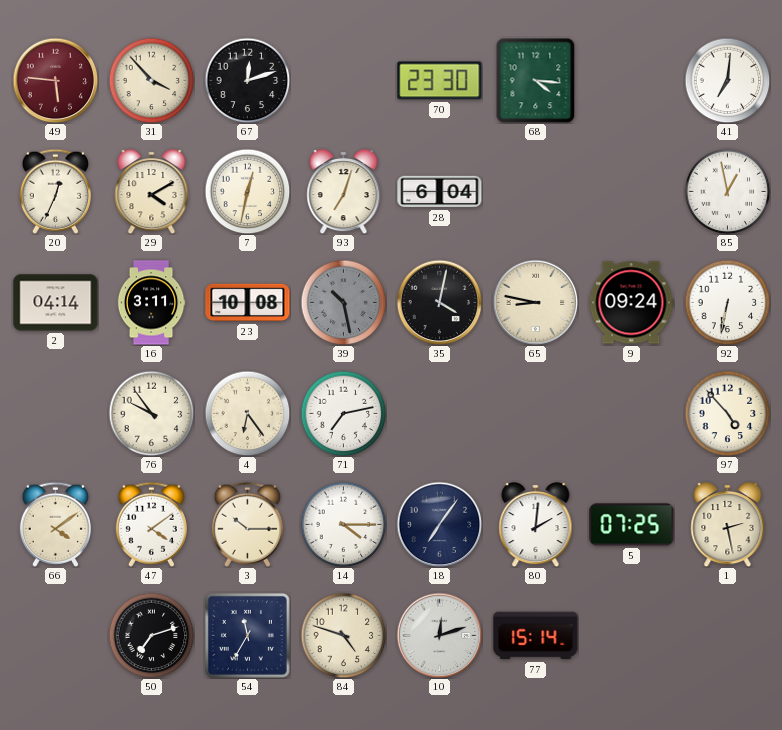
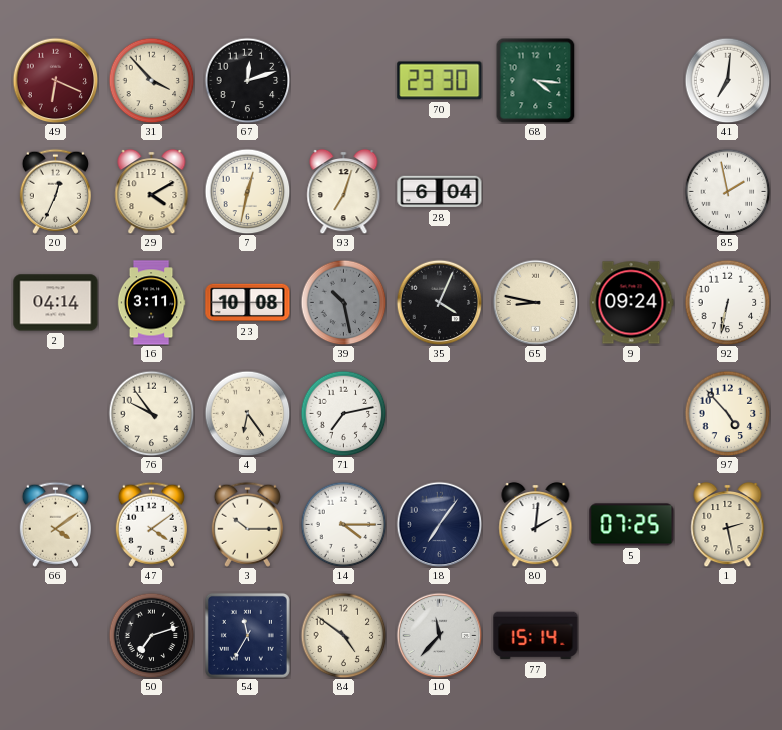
49: 5:46 -> 6:19
85: 12:58 -> 1:58
35: 4:02 -> 4:04
84: 4:48 -> 4:51
10: 12:12 -> 11:37
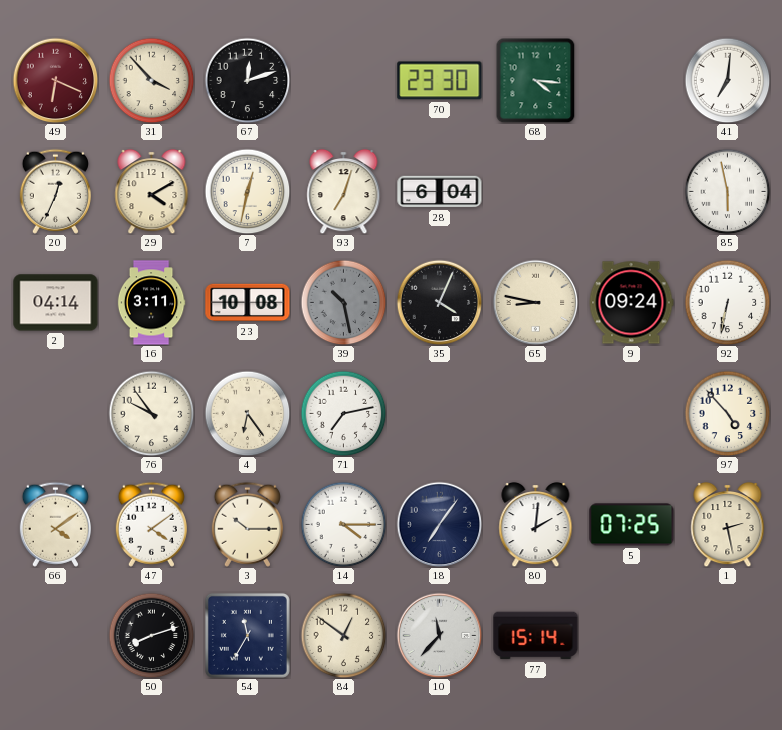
85: 1:58 -> 5:58
50: 7:12 -> 8:12
84: 4:51 -> 12:51
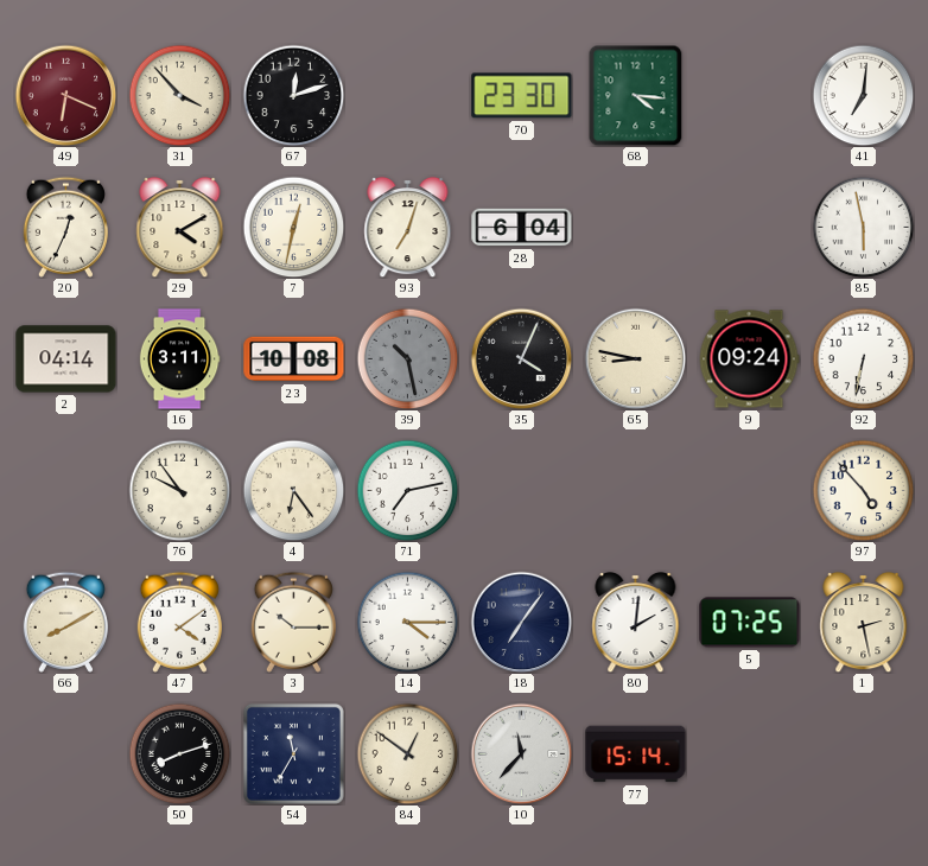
66: 4:09 -> 8:10
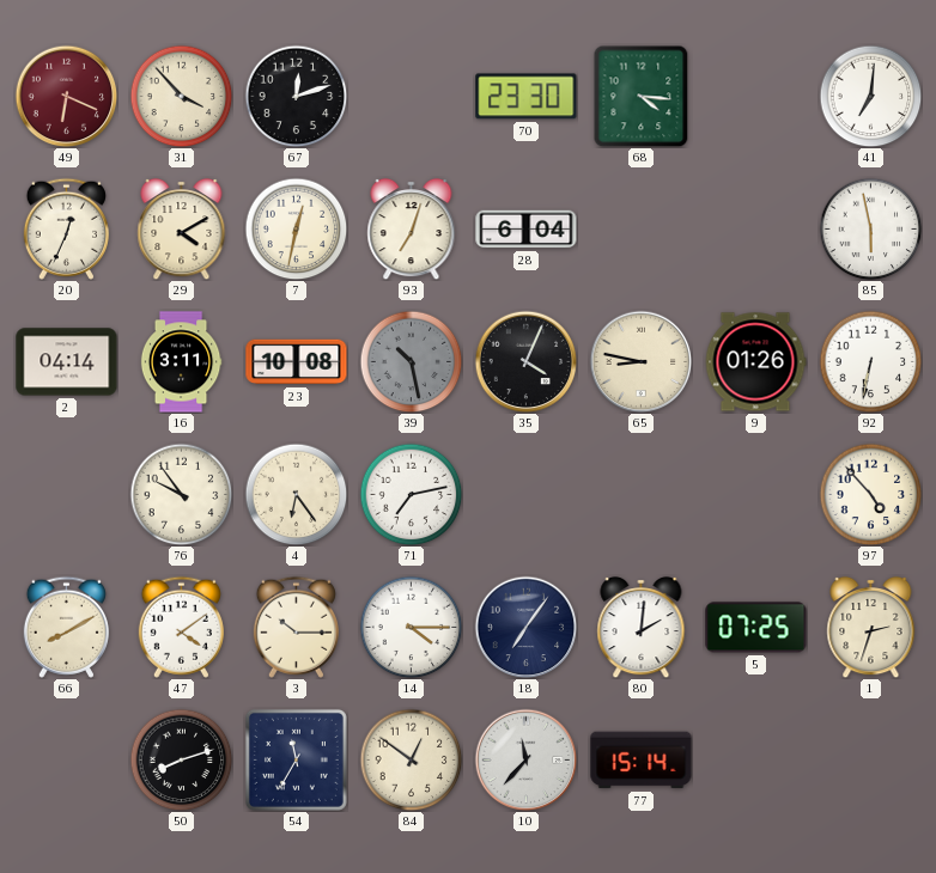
9: 09:24 -> 01:26
1: 2:28 -> 2:33
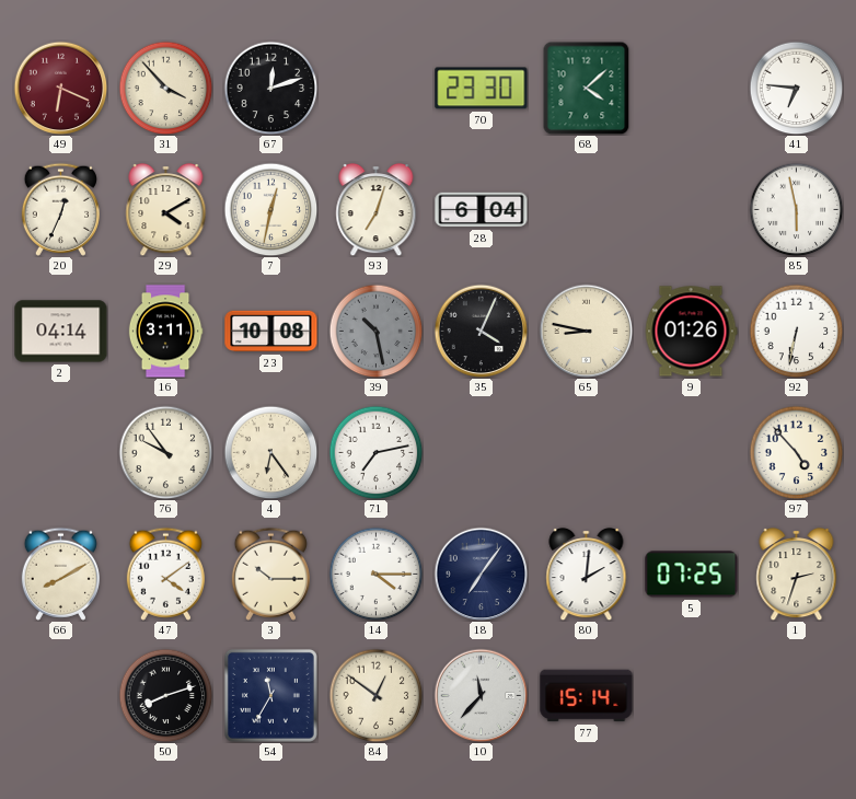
68: 4:16 -> 4:08
41: 7:01 -> 6:46
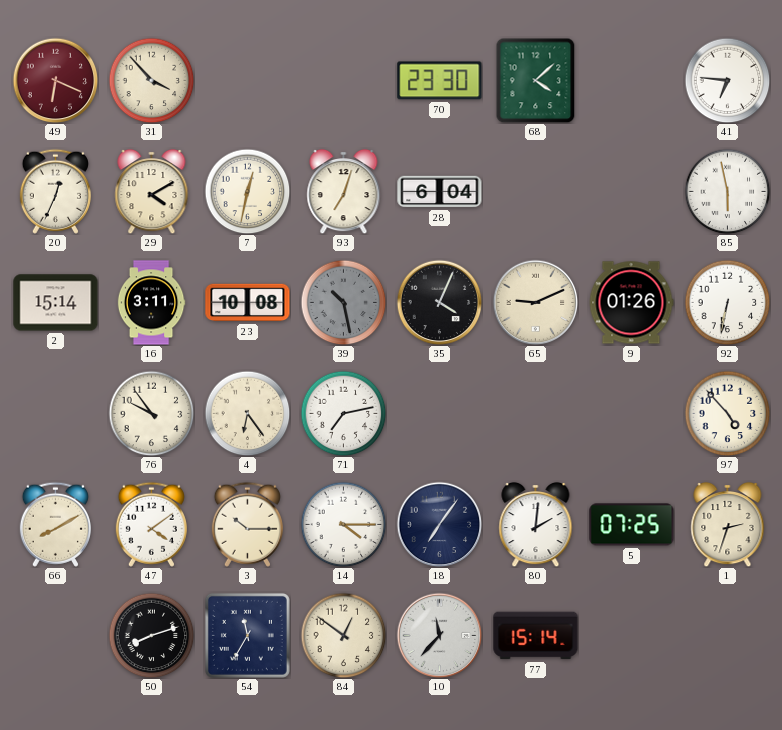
67: 12:12 -> none
2: 04:14 -> 15:14
65: 8:47 -> 9:11
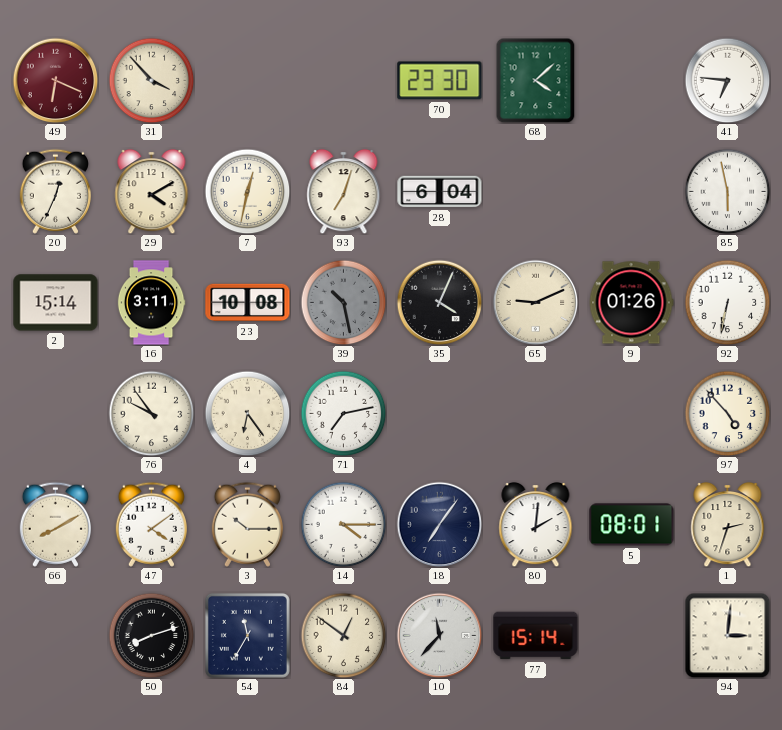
5: 07:25 -> 08:01
94: none -> 3:01
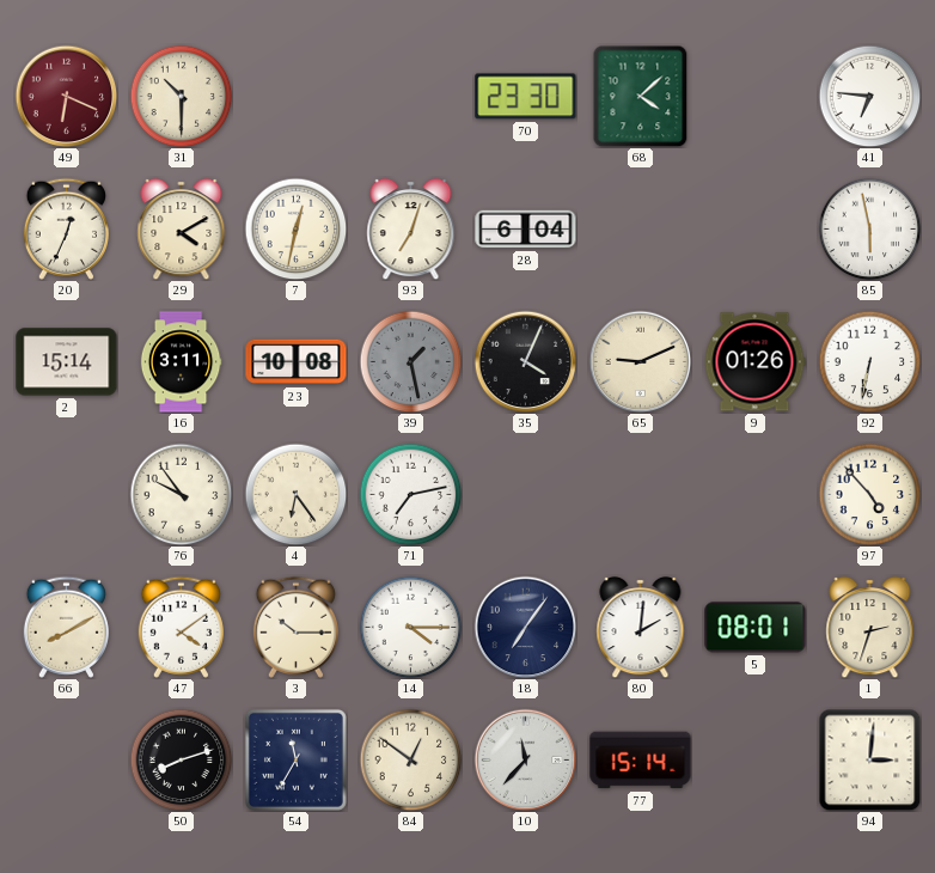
31: 3:53 -> 10:30
39: 10:28 -> 1:28
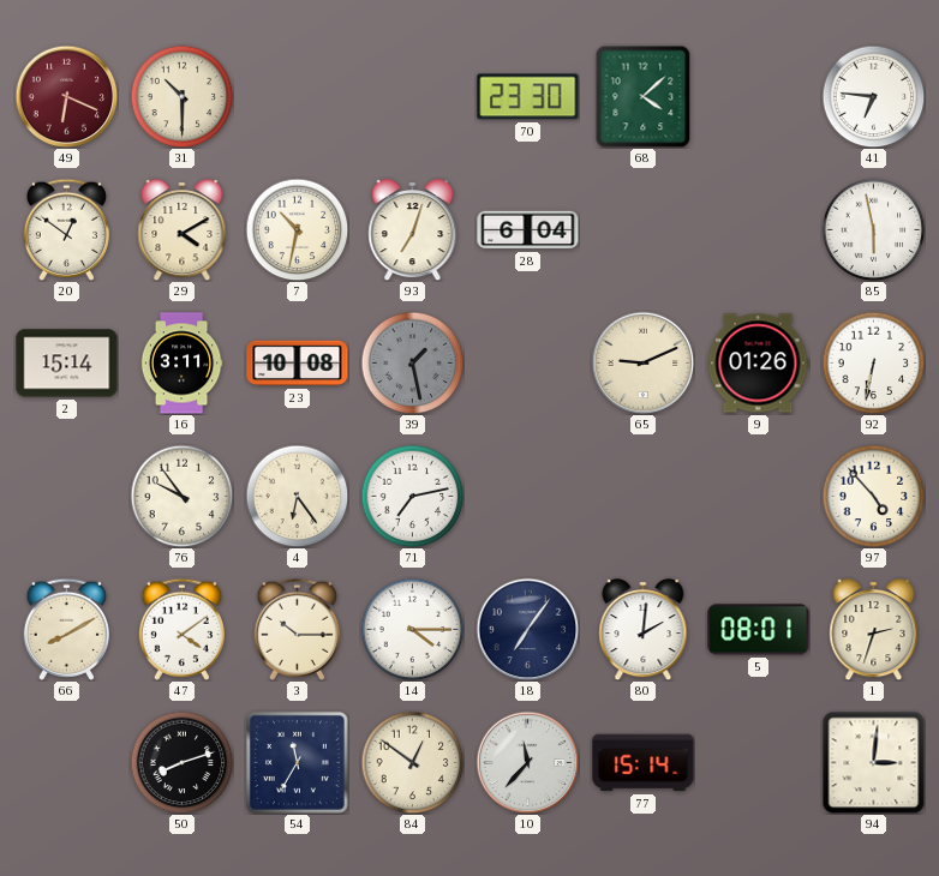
20: 12:34 -> 12:51
7: 12:32 -> 10:32
35: 4:04 -> none
